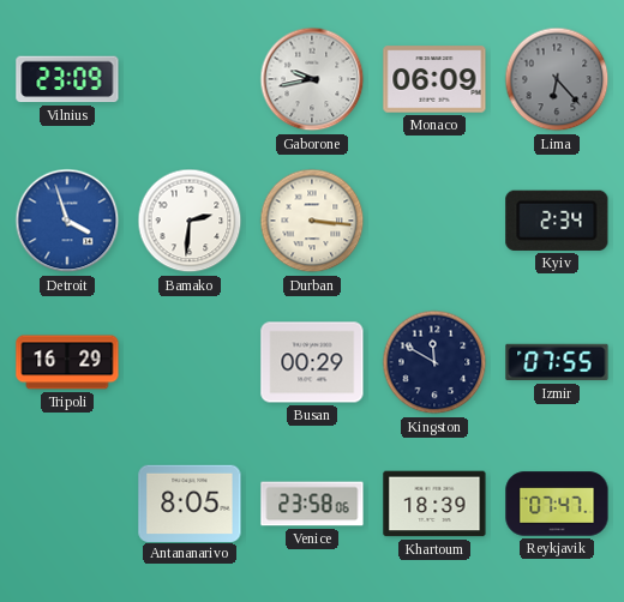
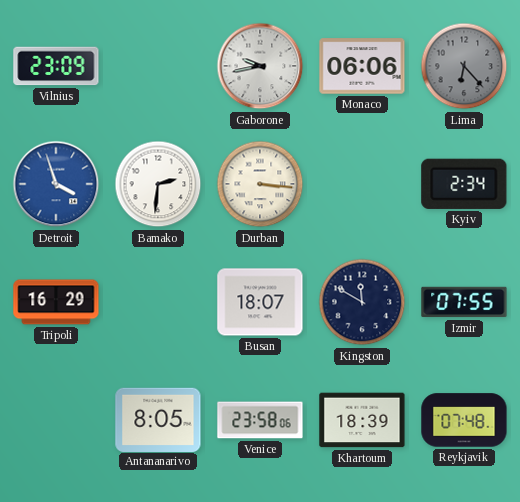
Monaco: 06:09 -> 06:06
Busan: 00:29 -> 18:07
Reykjavik: 07:47 -> 07:48
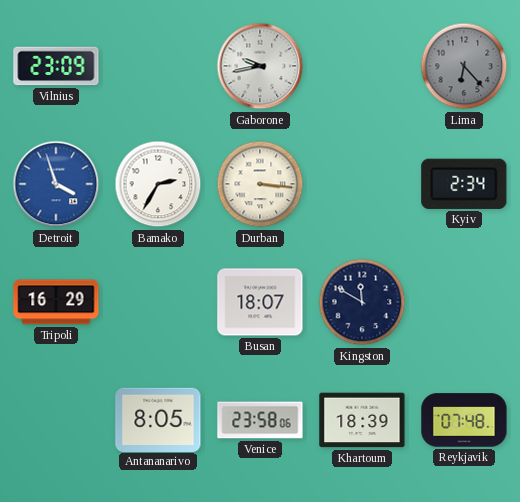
Monaco: 06:06 -> none
Bamako: 2:31 -> 2:35
Izmir: 07:55 -> none
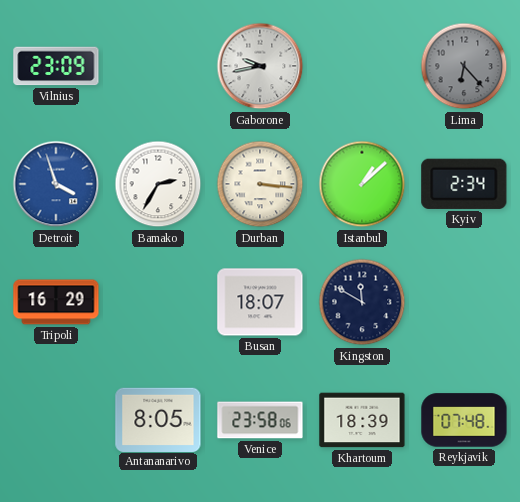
Istanbul: none -> 1:08
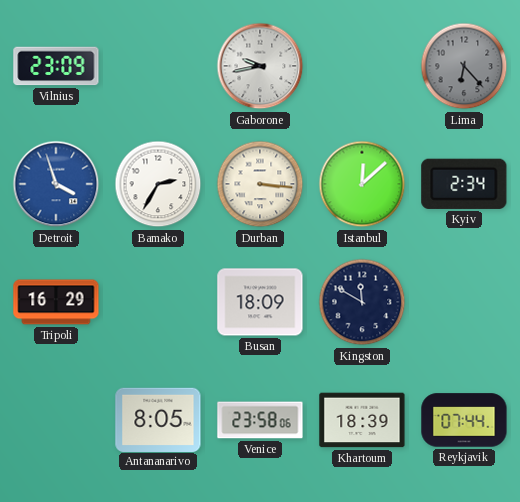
Istanbul: 1:08 -> 12:08
Busan: 18:07 -> 18:09
Reykjavik: 07:48 -> 07:44
